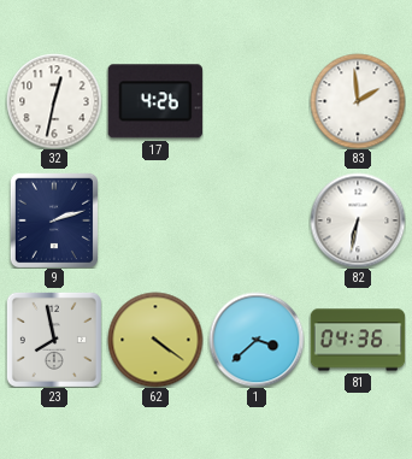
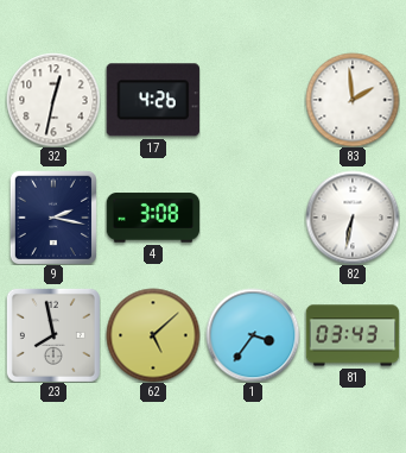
9: 2:12 -> 2:17
4: none -> 3:08
62: 4:21 -> 5:08
1: 3:38 -> 3:36
81: 04:36 -> 03:43
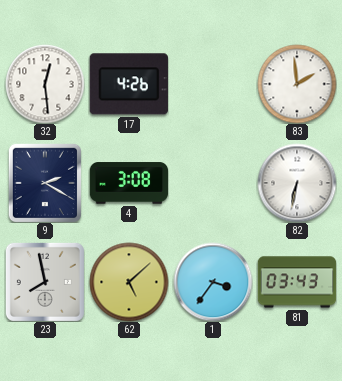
32: 12:32 -> 12:29
9: 2:17 -> 2:20
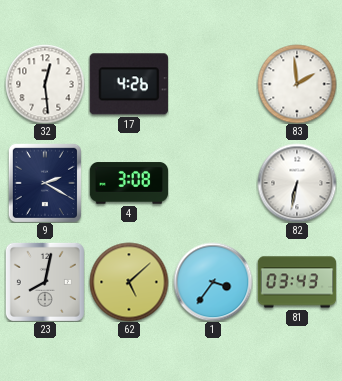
23: 7:58 -> 8:02
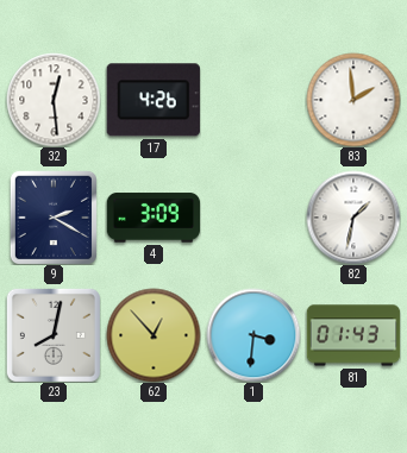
4: 3:08 -> 3:09
82: 6:32 -> 1:32
62: 5:08 -> 12:53
1: 3:36 -> 3:31
81: 03:43 -> 01:43
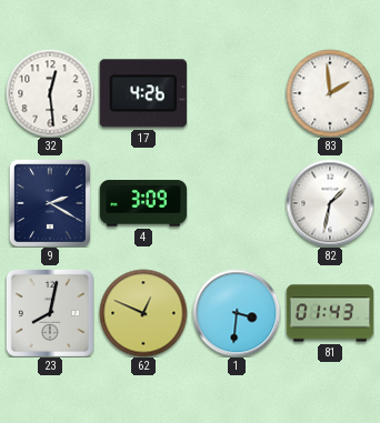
62: 12:53 -> 12:49
